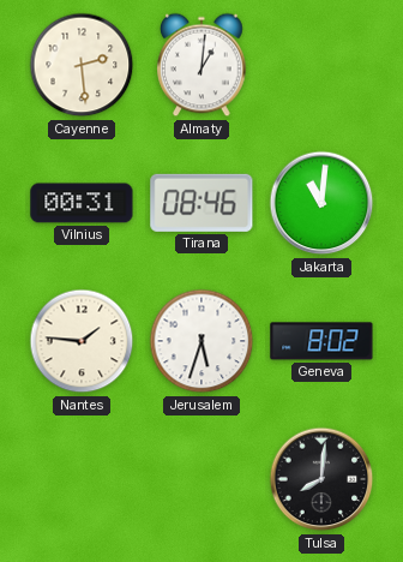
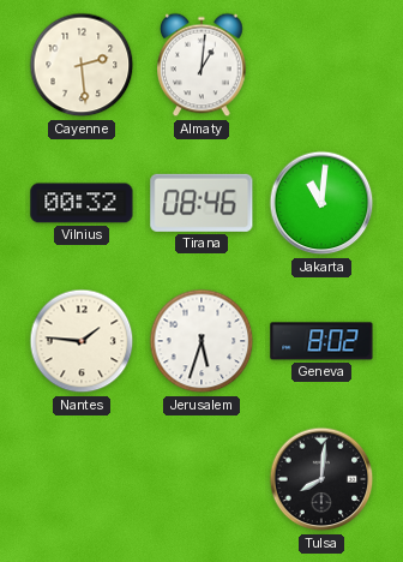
Vilnius: 00:31 -> 00:32
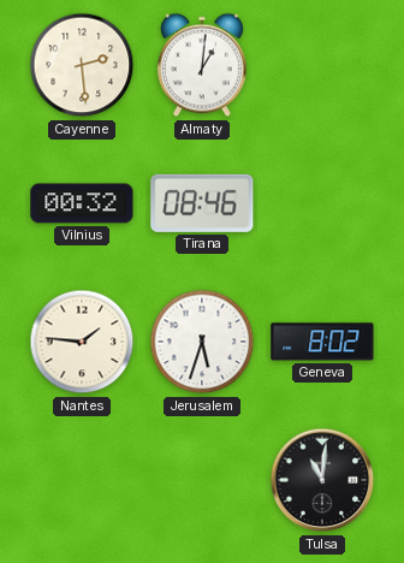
Jakarta: 11:01 -> none
Tulsa: 8:01 -> 11:01
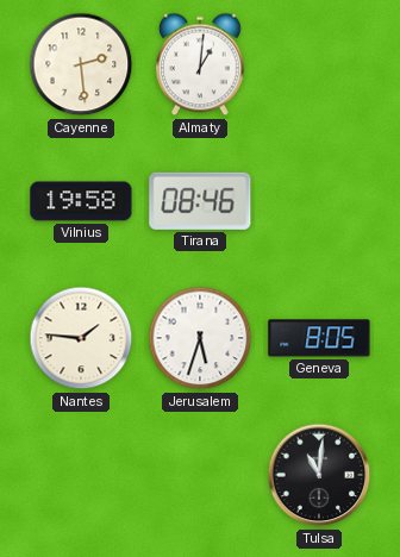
Vilnius: 00:32 -> 19:58
Geneva: 8:02 -> 8:05
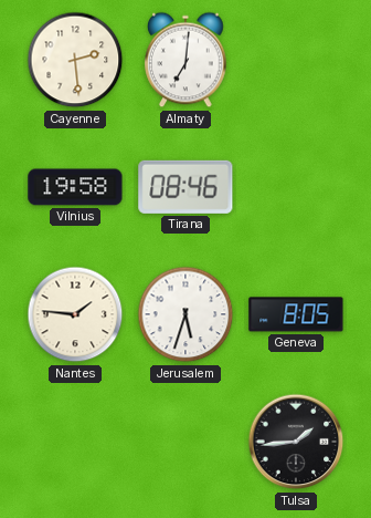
Almaty: 1:01 -> 7:01
Tulsa: 11:01 -> 1:44
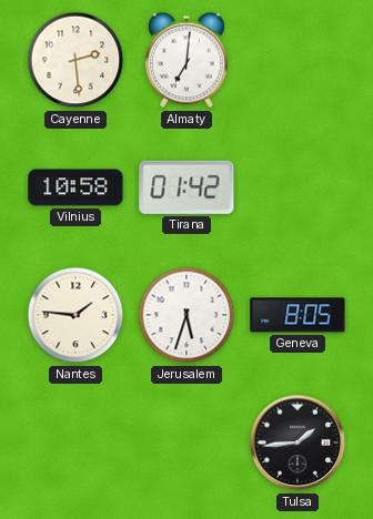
Vilnius: 19:58 -> 10:58
Tirana: 08:46 -> 01:42
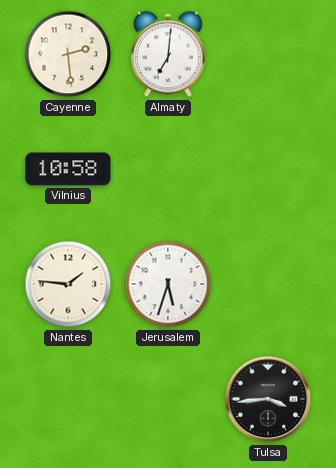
Tirana: 01:42 -> none
Geneva: 8:05 -> none
Tulsa: 1:44 -> 3:44
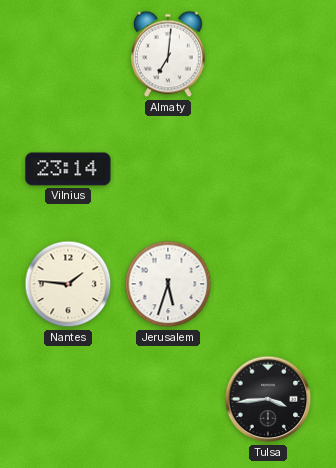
Cayenne: 2:29 -> none
Vilnius: 10:58 -> 23:14
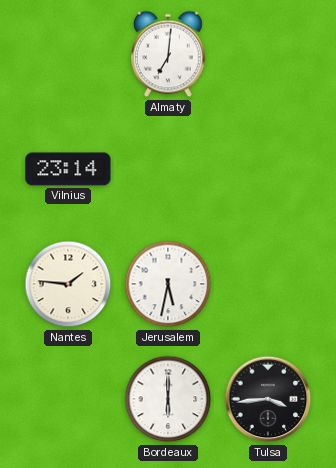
Jerusalem: 5:33 -> 5:32
Bordeaux: none -> 6:00
